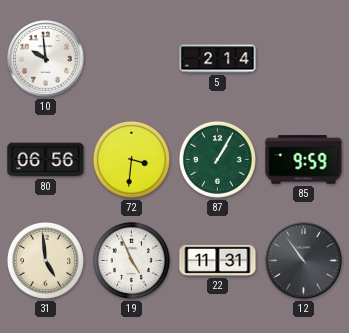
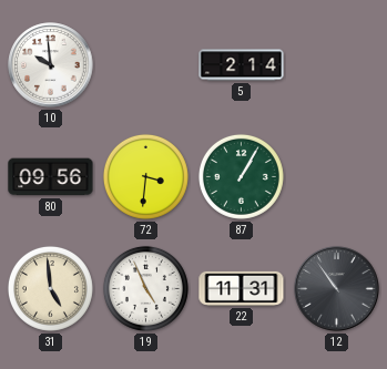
80: 06:56 -> 09:56
85: 9:59 -> none
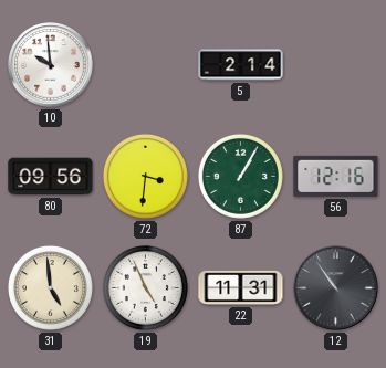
56: none -> 12:16
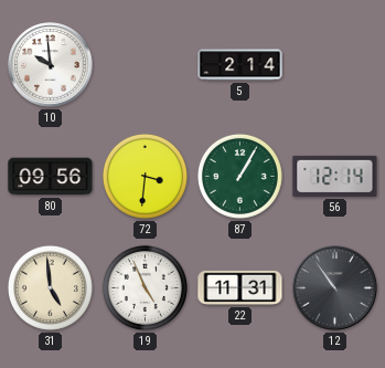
56: 12:16 -> 12:14
